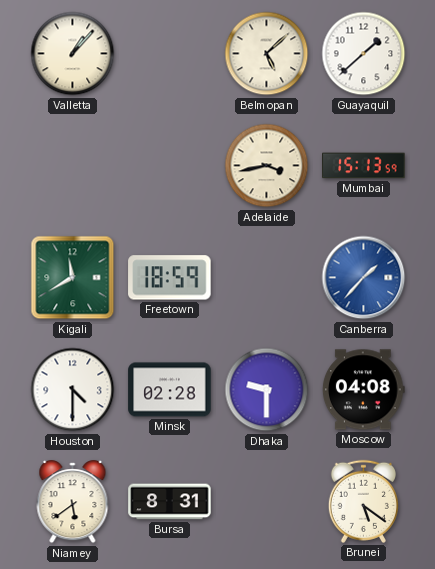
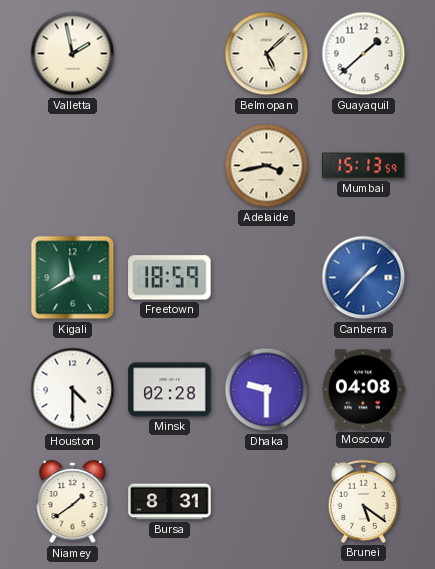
Valletta: 1:07 -> 1:58
Niamey: 5:39 -> 1:39
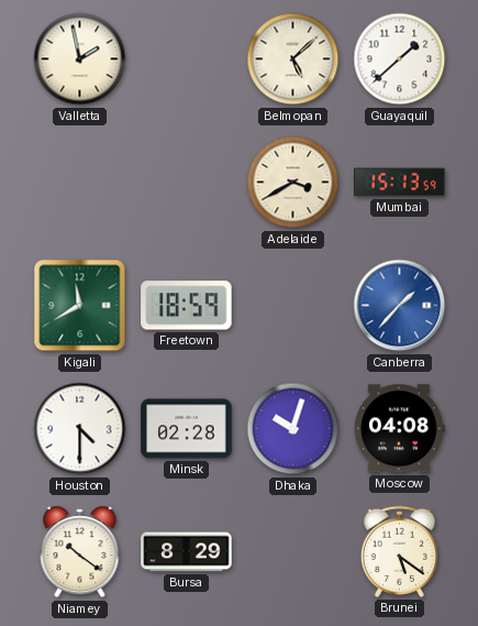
Adelaide: 3:43 -> 3:40
Dhaka: 9:30 -> 10:03
Niamey: 1:39 -> 10:21
Bursa: 8:31 -> 8:29
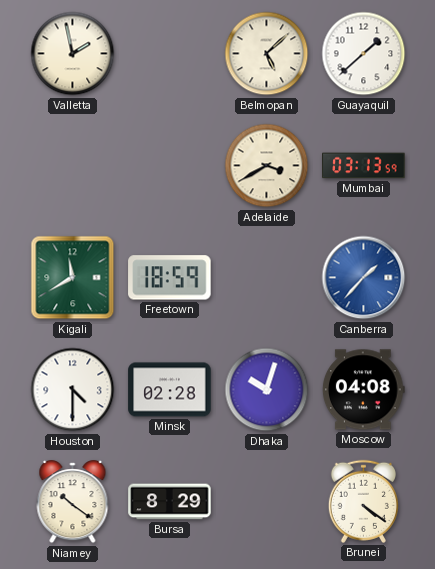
Mumbai: 15:13 -> 03:13
Brunei: 5:21 -> 4:21
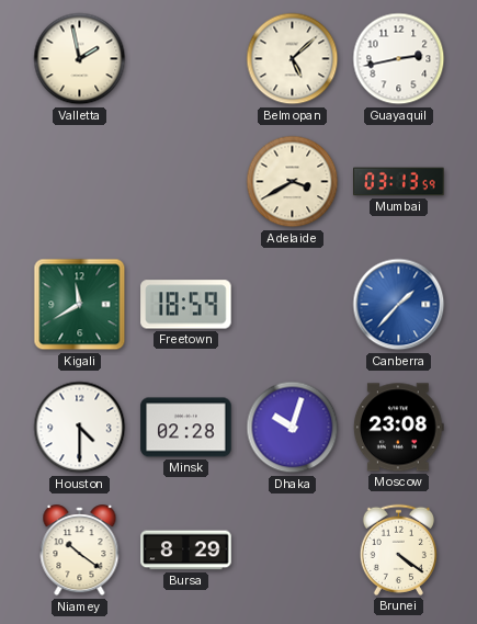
Guayaquil: 1:38 -> 2:43
Moscow: 04:08 -> 23:08
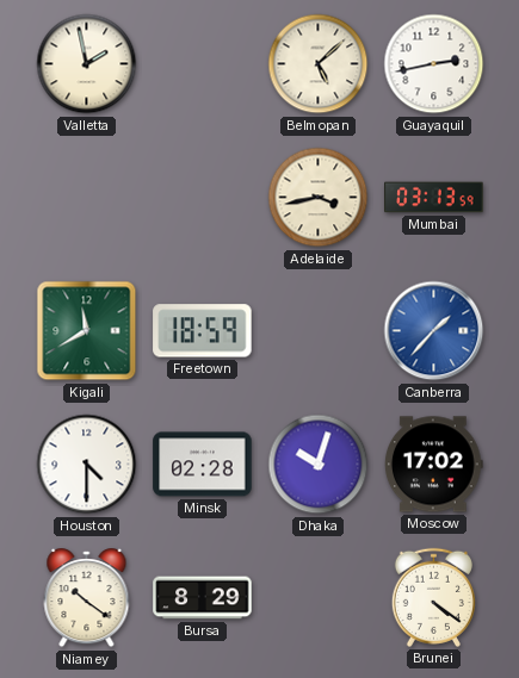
Adelaide: 3:40 -> 3:43
Moscow: 23:08 -> 17:02
